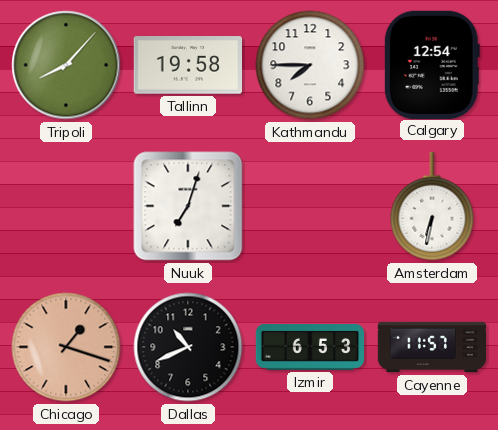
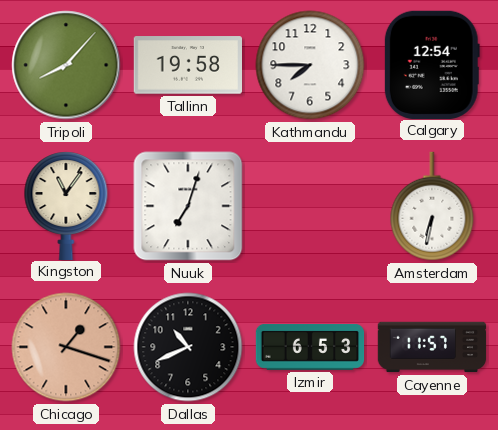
Kingston: none -> 11:06
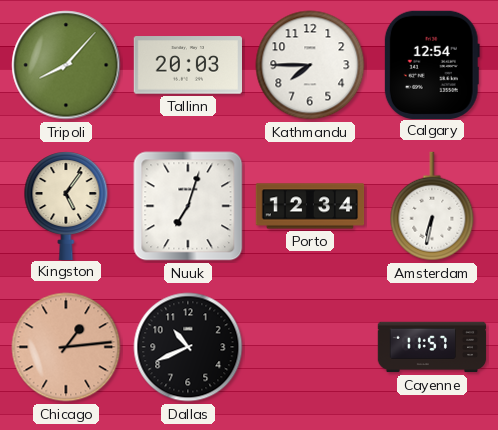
Tallinn: 19:58 -> 20:03
Kingston: 11:06 -> 5:06
Porto: none -> 12:34
Chicago: 1:18 -> 1:14
Izmir: 6:53 -> none
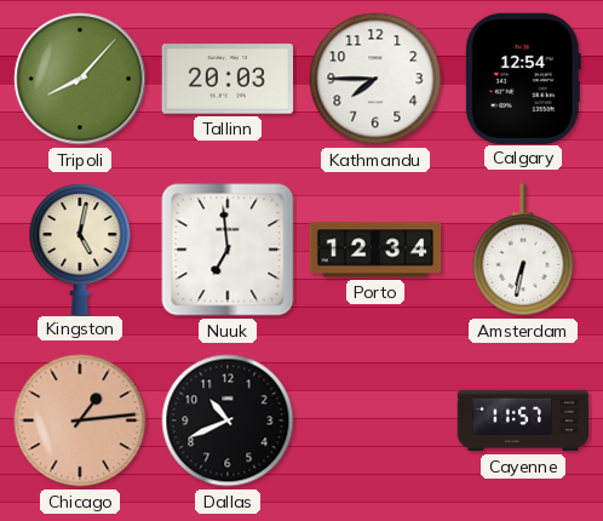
Kingston: 5:06 -> 5:02
Nuuk: 7:03 -> 6:59
